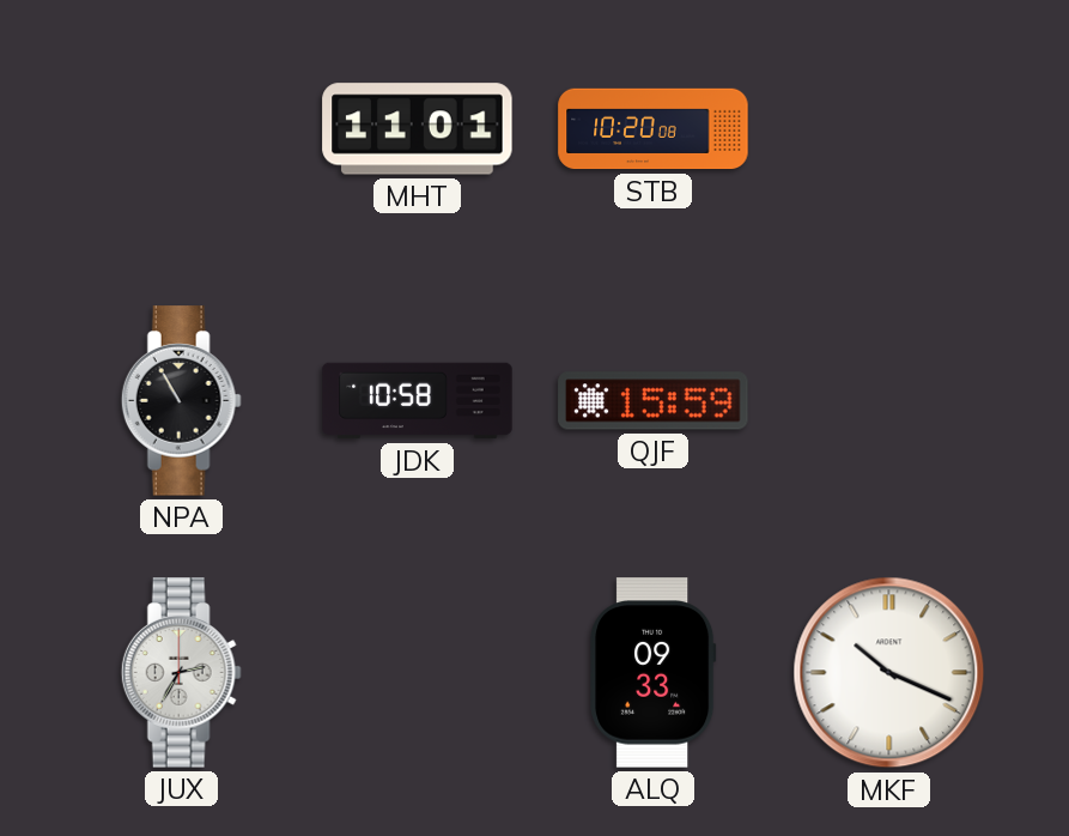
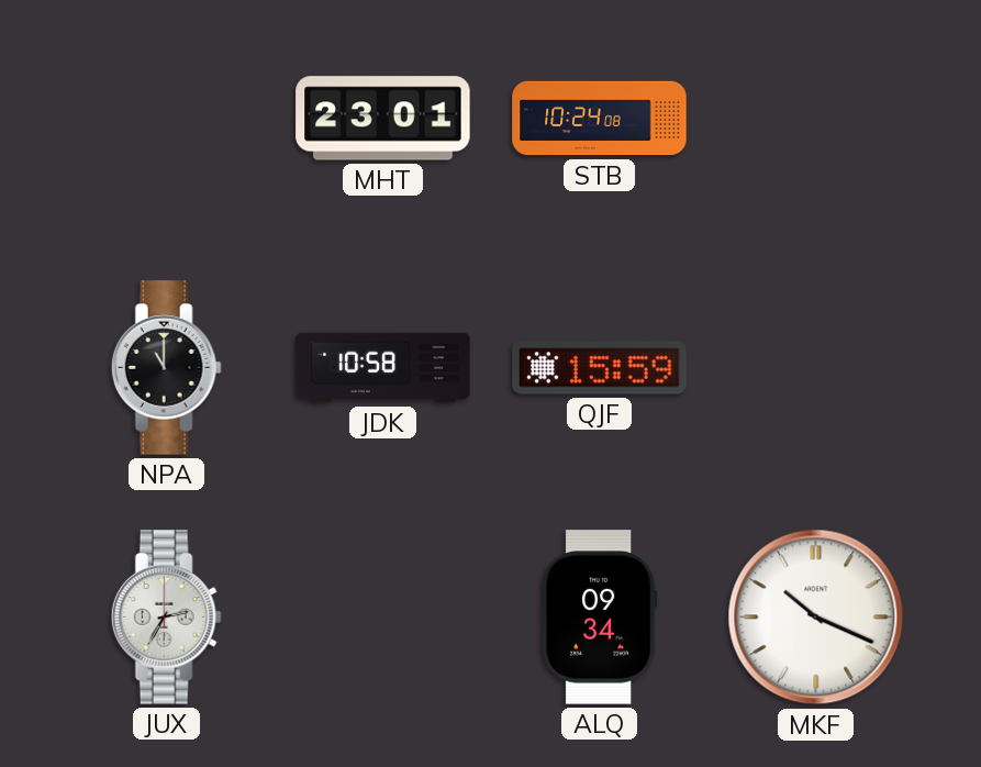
MHT: 11:01 -> 23:01
STB: 10:20 -> 10:24
NPA: 10:55 -> 11:00
ALQ: 09:33 -> 09:34
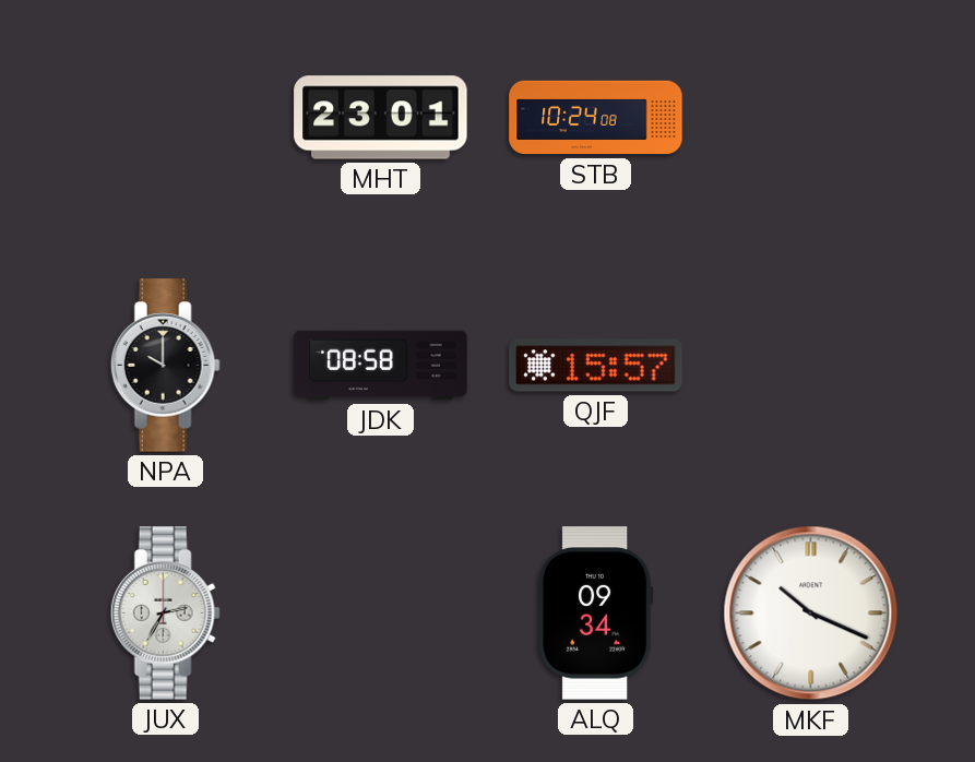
NPA: 11:00 -> 10:00
JDK: 10:58 -> 08:58
QJF: 15:59 -> 15:57
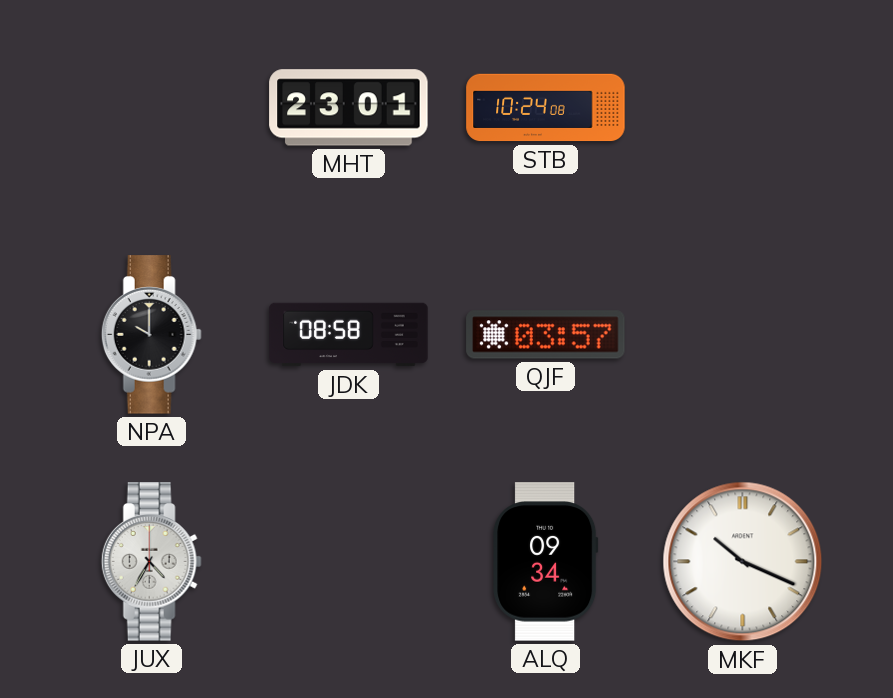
QJF: 15:57 -> 03:57
JUX: 2:35 -> 4:35
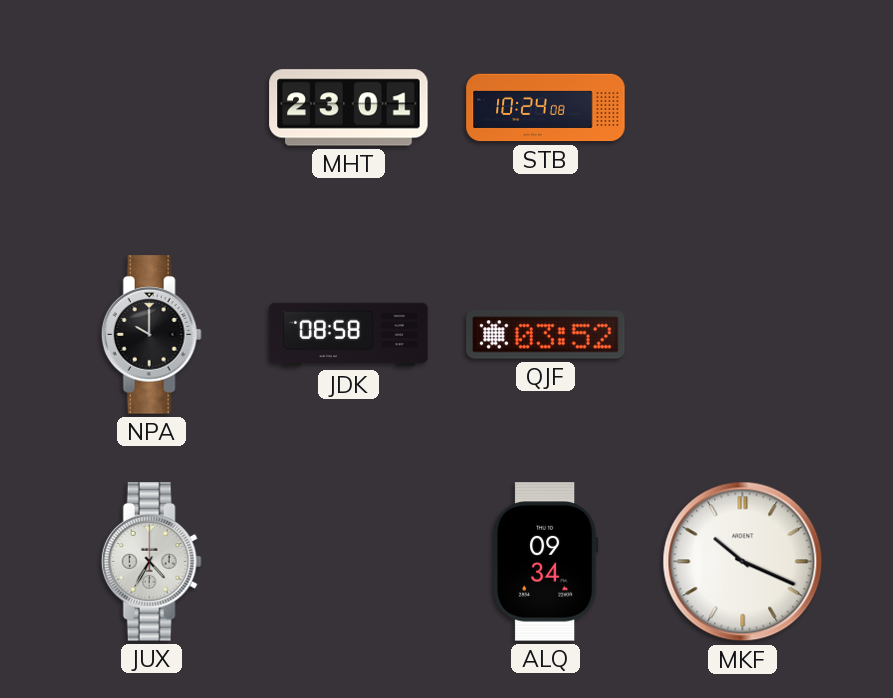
QJF: 03:57 -> 03:52
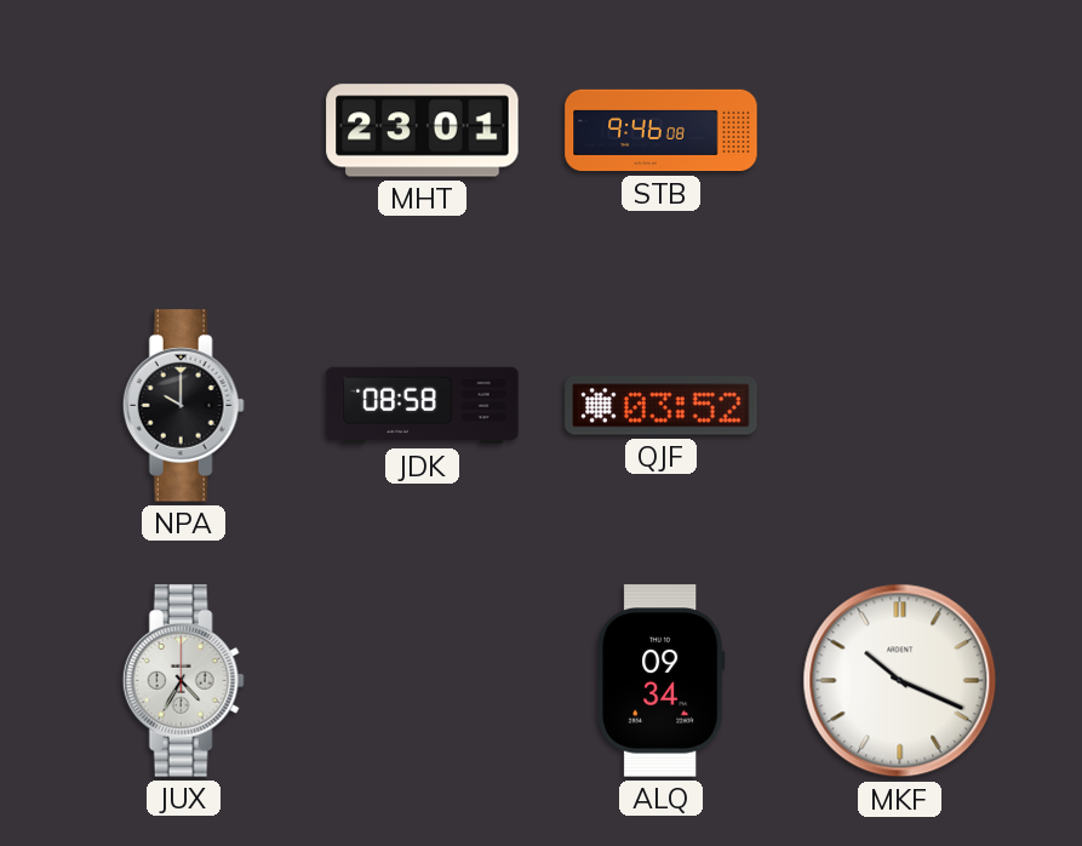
STB: 10:24 -> 9:46
